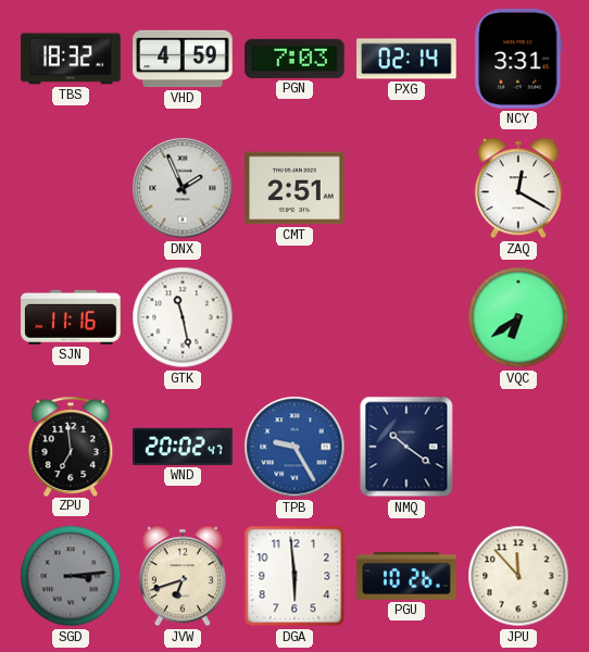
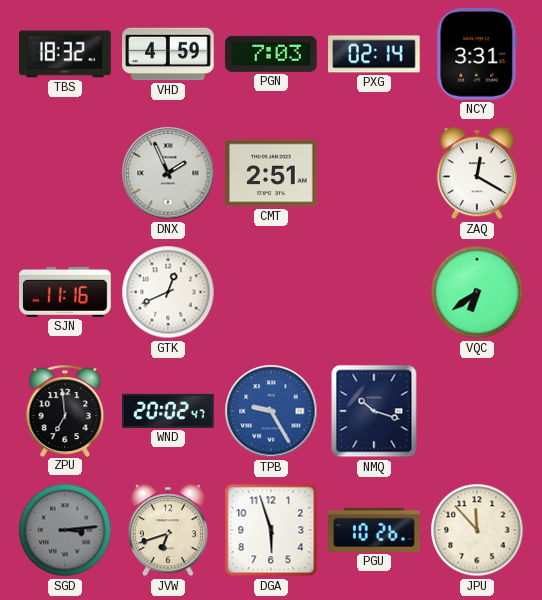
GTK: 11:28 -> 12:41
NMQ: 10:21 -> 10:18
DGA: 5:59 -> 5:57
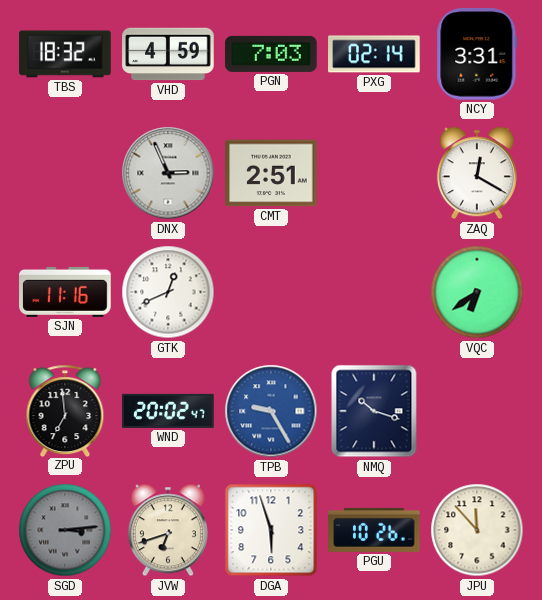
DNX: 1:56 -> 2:56
